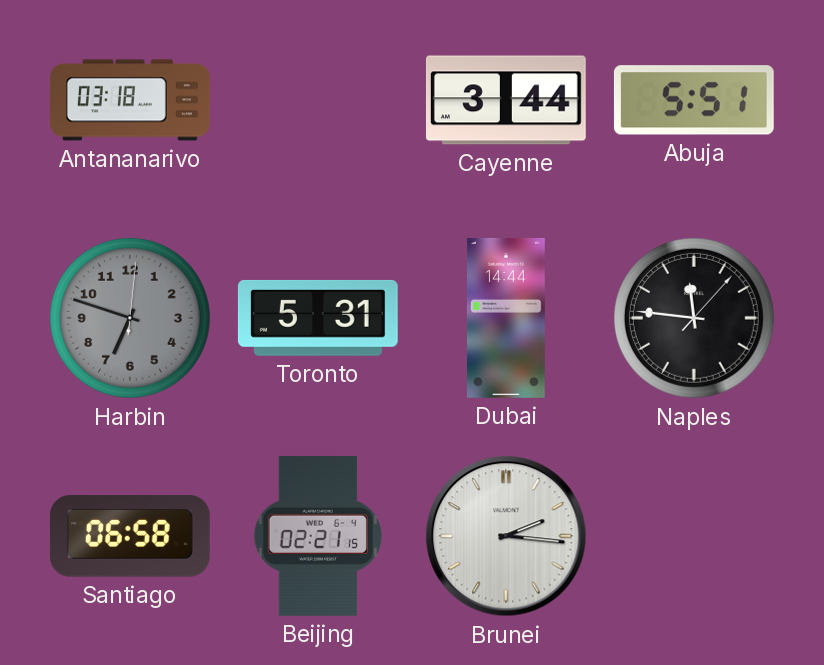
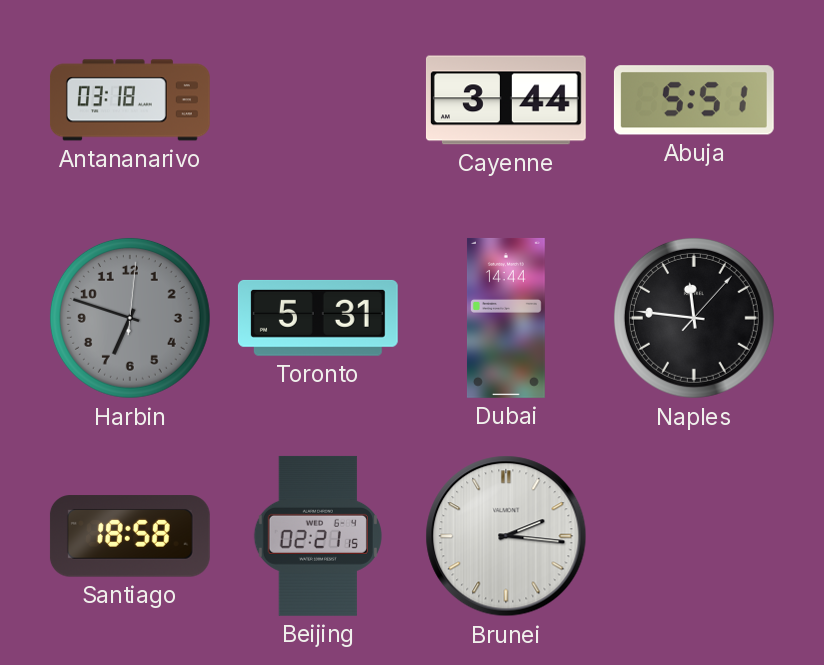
Santiago: 06:58 -> 18:58
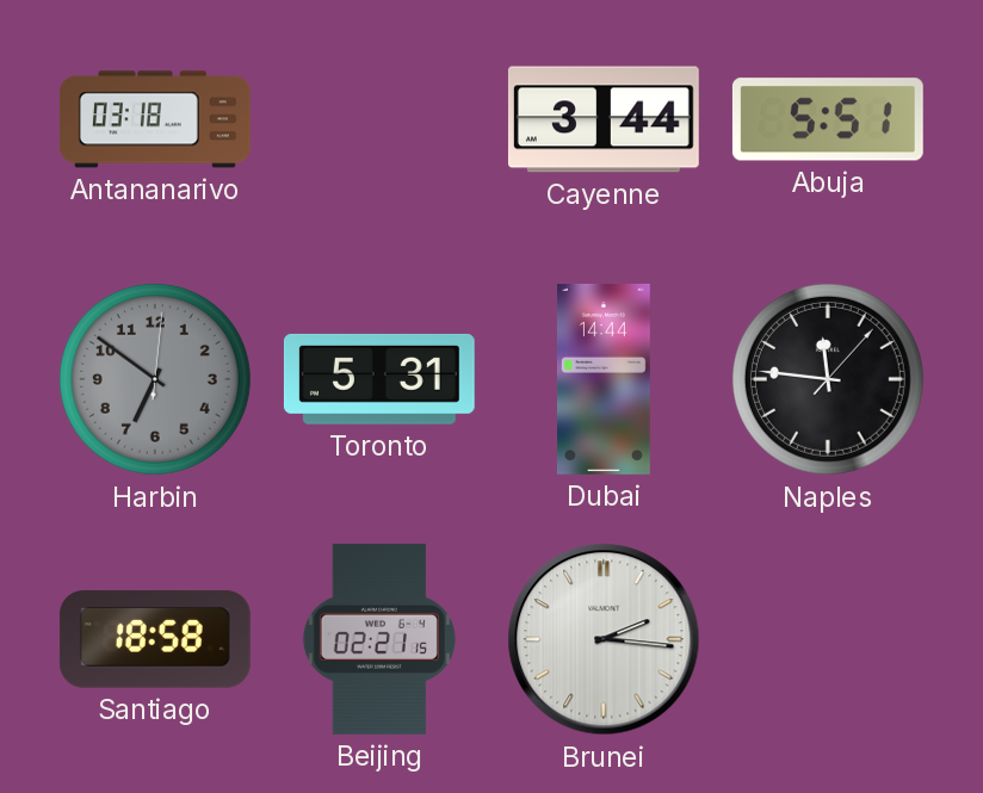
Harbin: 6:48 -> 6:51
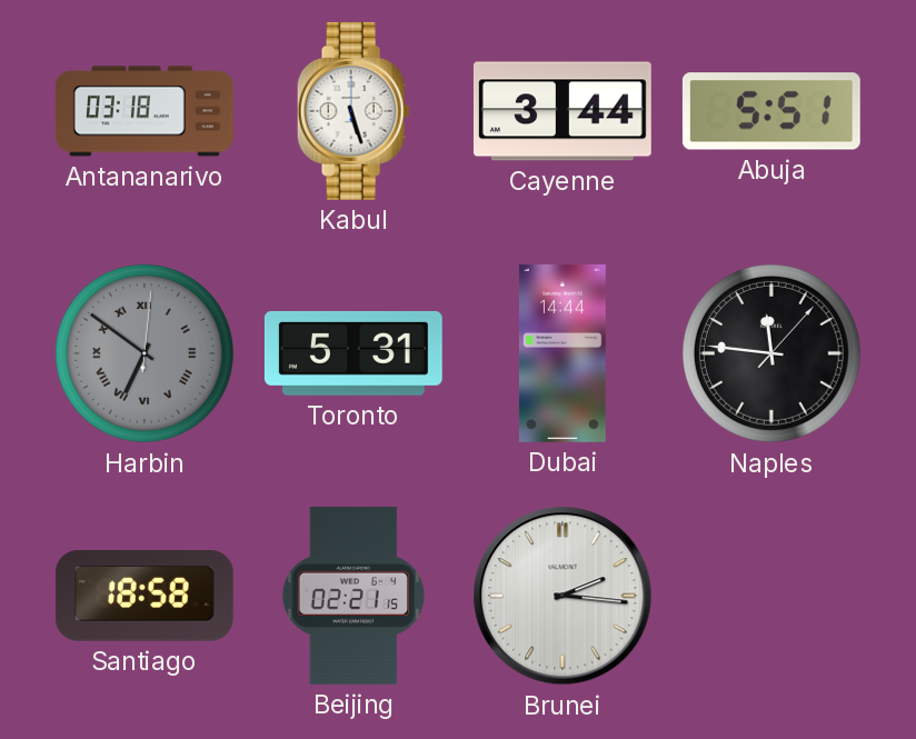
Kabul: none -> 5:27
Harbin numerals: Arabic -> Roman
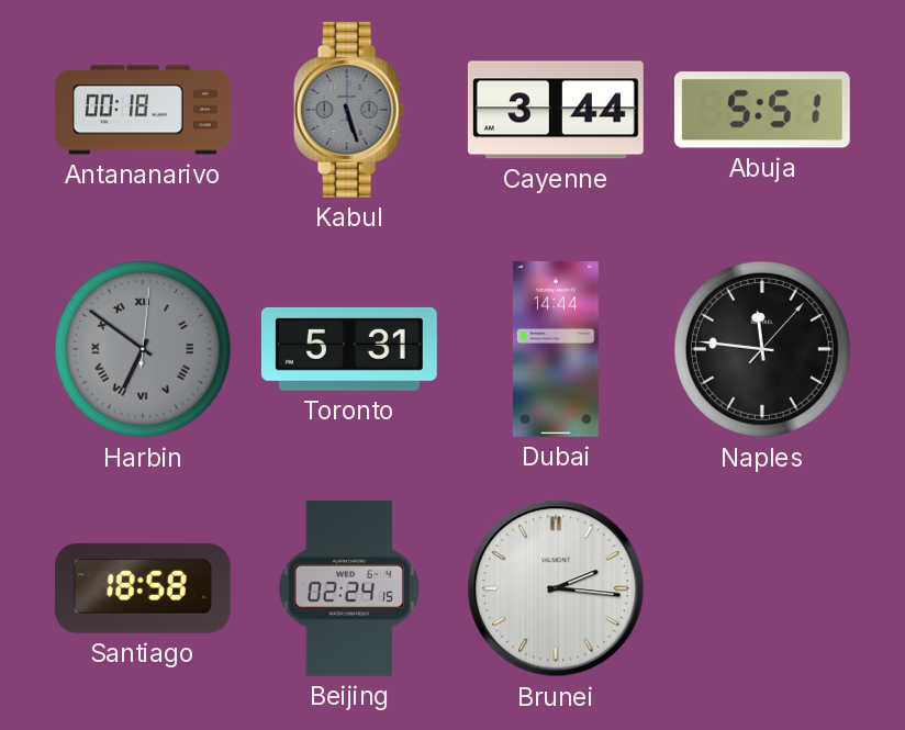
Antananarivo: 03:18 -> 00:18
Kabul dial: white -> grey
Beijing: 02:21 -> 02:24
